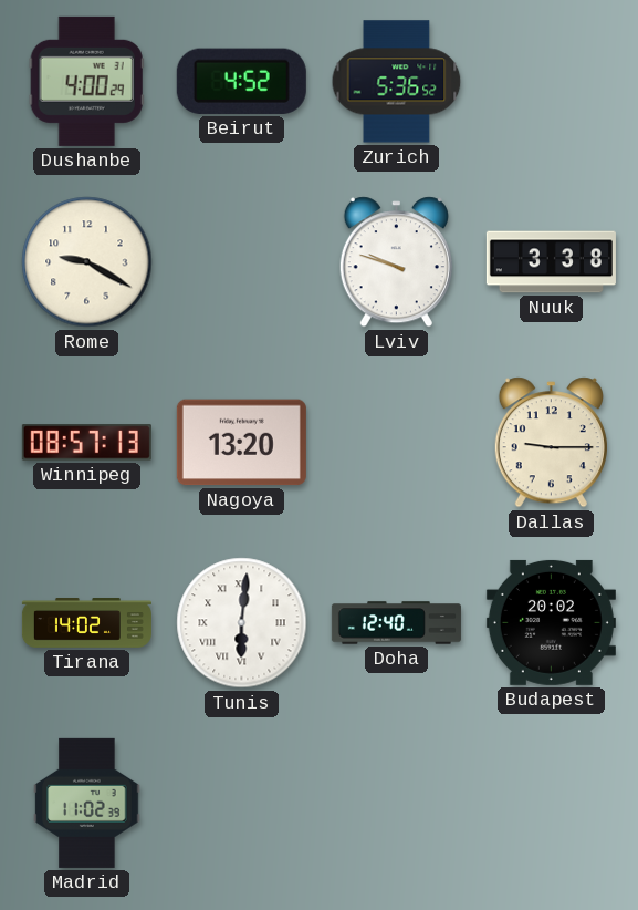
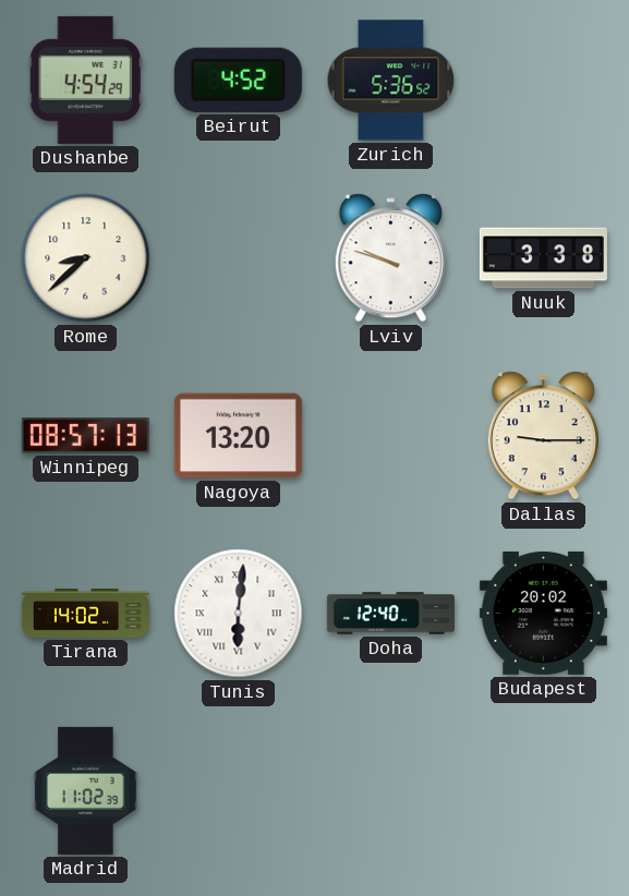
Dushanbe: 4:00 -> 4:54
Rome: 9:20 -> 8:38
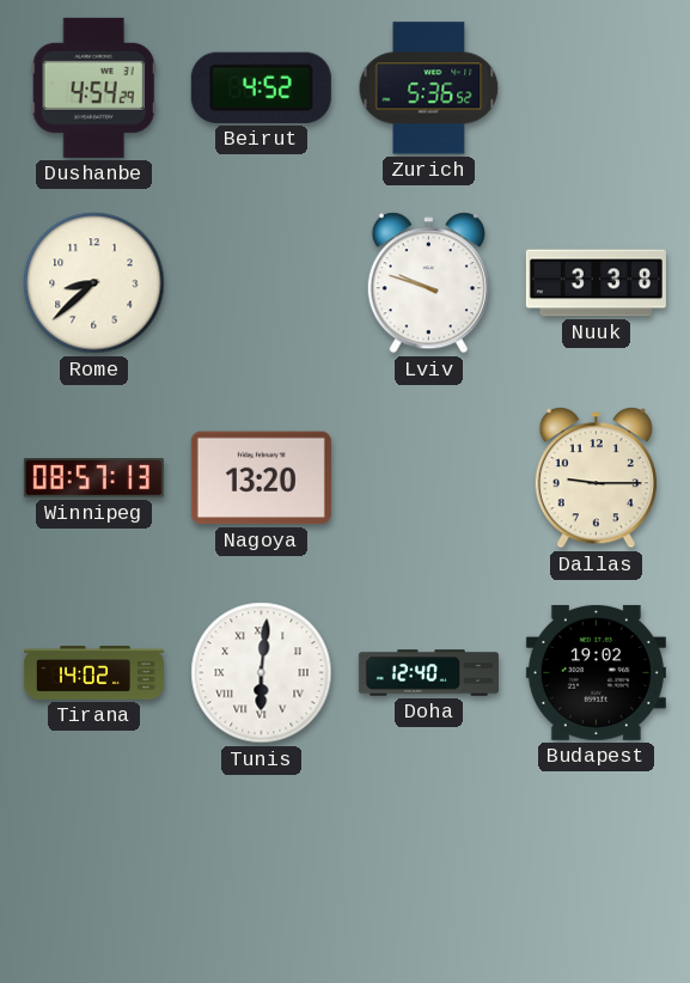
Budapest: 20:02 -> 19:02
Madrid: 11:02 -> none
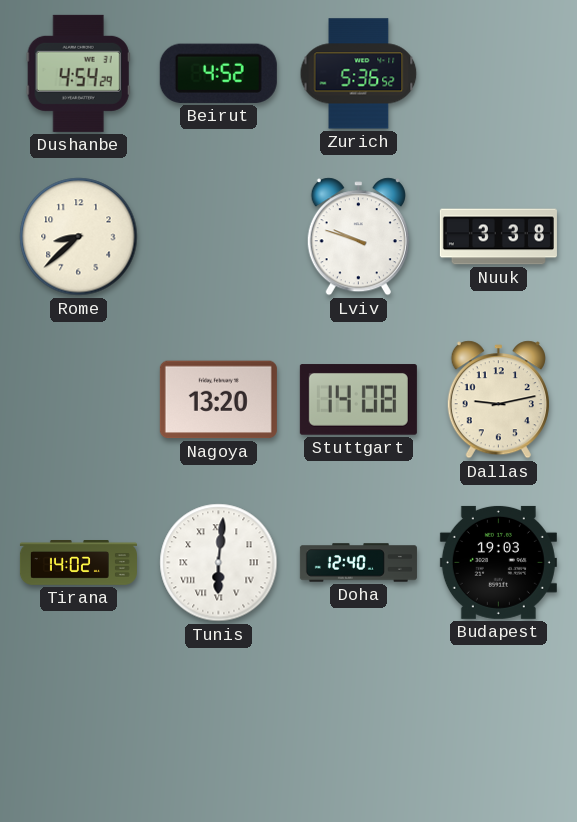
Winnipeg: 08:57 -> none
Stuttgart: none -> 14:08
Dallas: 9:15 -> 9:13
Budapest: 19:02 -> 19:03
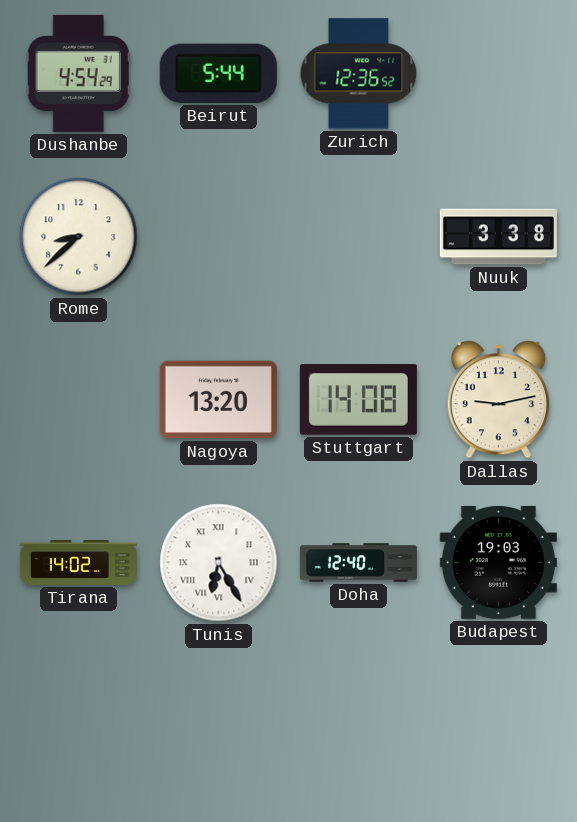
Beirut: 4:52 -> 5:44
Zurich: 5:36 -> 12:36
Lviv: 9:48 -> none
Tunis: 6:01 -> 6:25
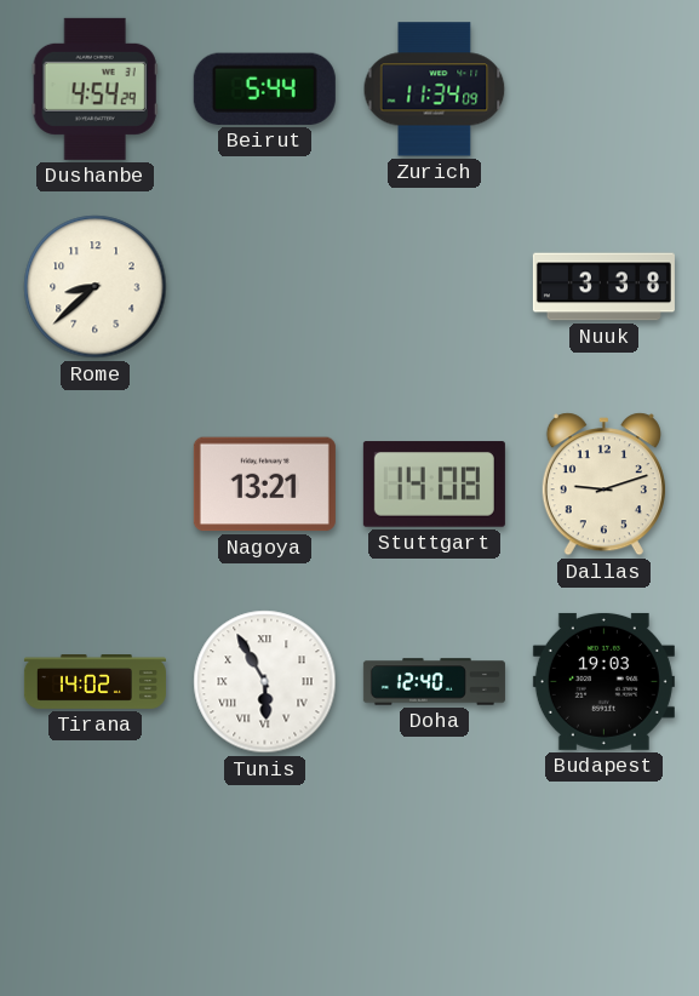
Zurich: 12:36 -> 11:34
Nagoya: 13:20 -> 13:21
Dallas: 9:13 -> 9:12
Tunis: 6:25 -> 5:55
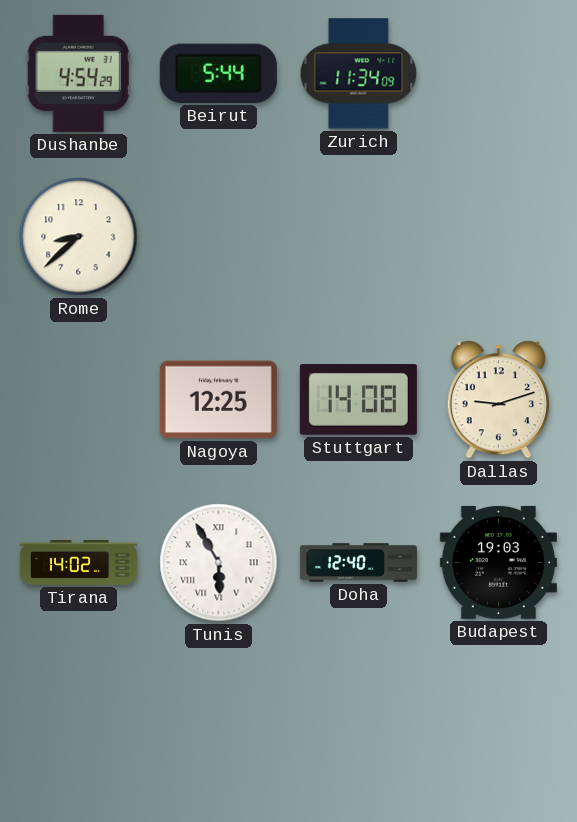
Nuuk: 3:38 -> none
Nagoya: 13:21 -> 12:25
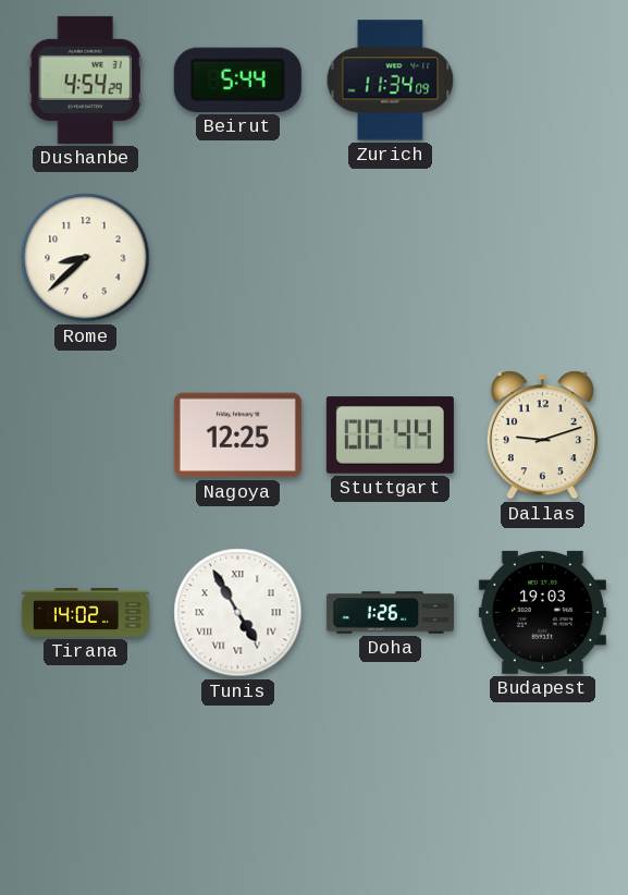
Stuttgart: 14:08 -> 00:44
Tunis: 5:55 -> 4:55
Doha: 12:40 -> 1:26
